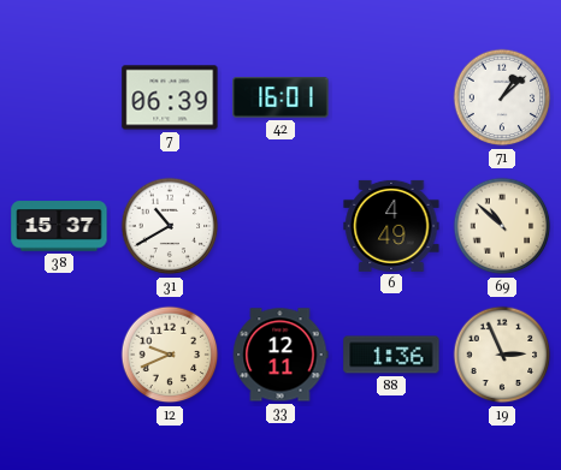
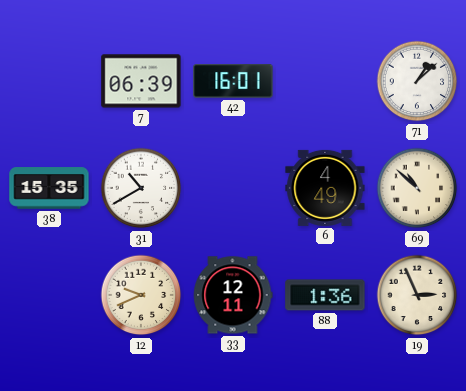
38: 15:37 -> 15:35
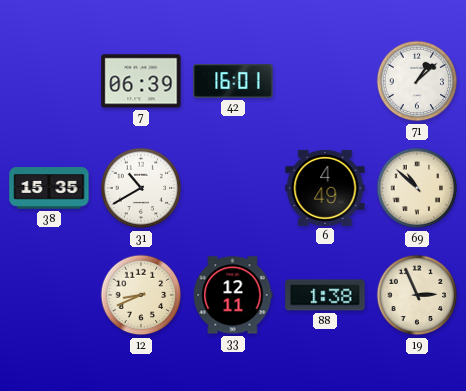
12: 9:41 -> 8:41
88: 1:36 -> 1:38
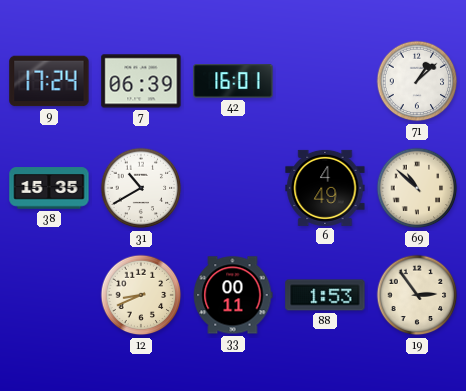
9: none -> 17:24
33: 12:11 -> 00:11
88: 1:38 -> 1:53
19: 2:56 -> 2:54
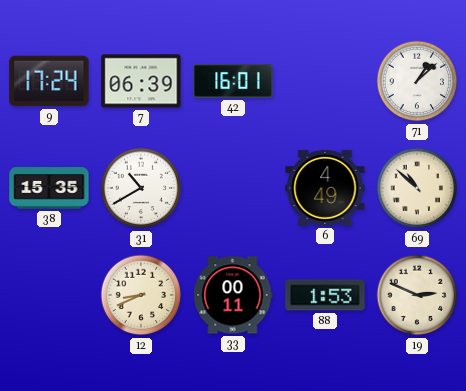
19: 2:54 -> 2:49
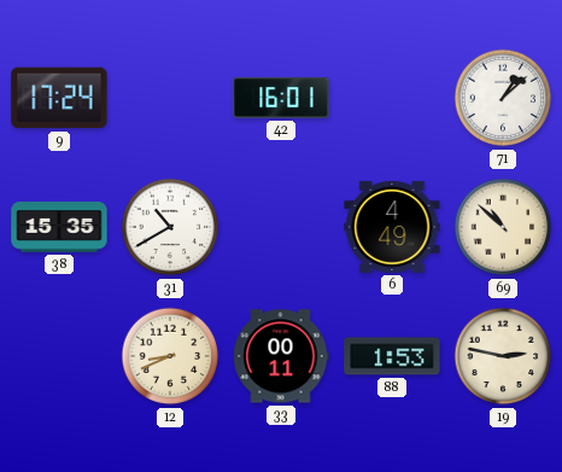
7: 06:39 -> none
19: 2:49 -> 2:47
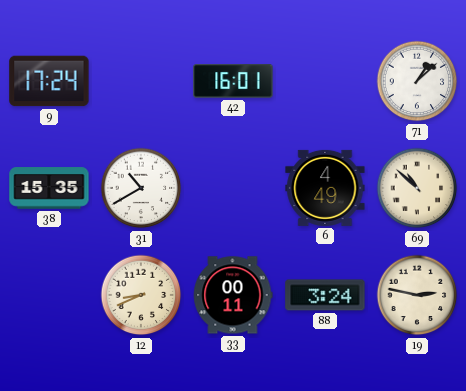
88: 1:53 -> 3:24
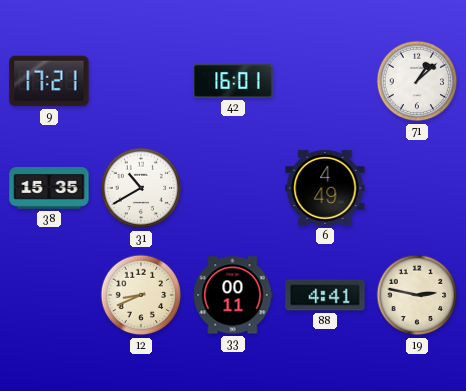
9: 17:24 -> 17:21
69: 10:52 -> none
88: 3:24 -> 4:41
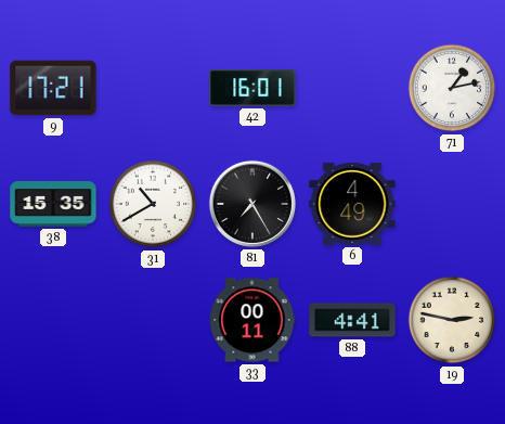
71: 1:08 -> 1:13
81: none -> 7:25
12: 8:41 -> none
